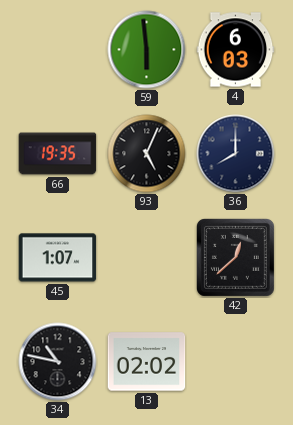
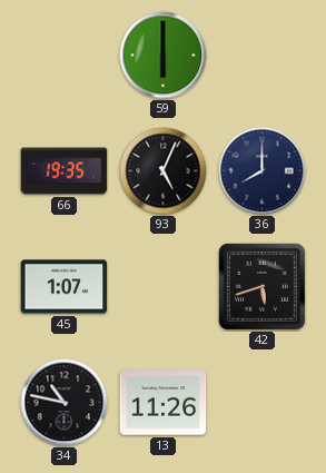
59: 5:59 -> 6:00
4: 6:03 -> none
42: 12:38 -> 5:42
13: 02:02 -> 11:26
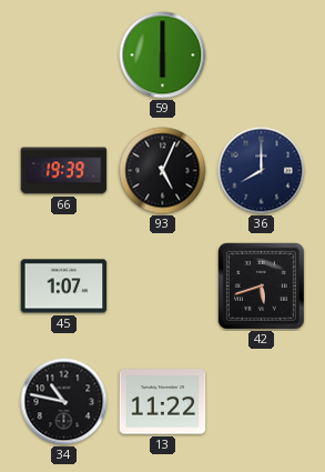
66: 19:35 -> 19:39
13: 11:26 -> 11:22
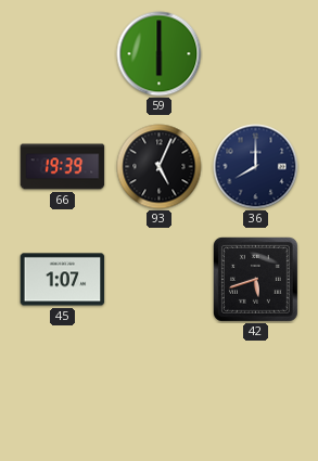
34: 10:47 -> none
13: 11:22 -> none
